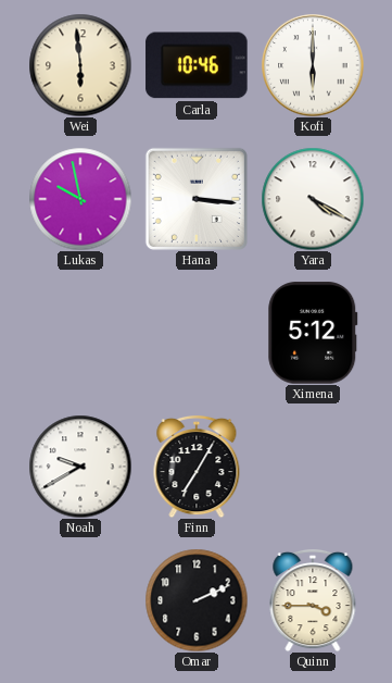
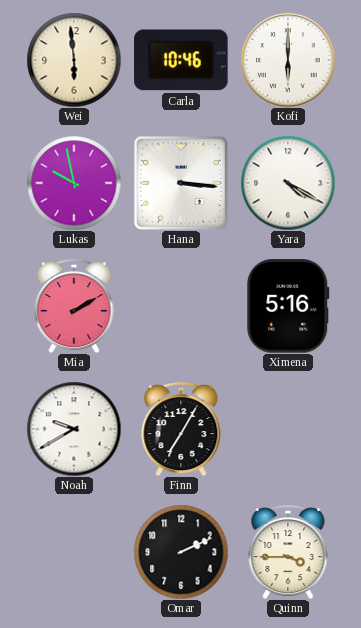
Mia: none -> 2:10
Ximena: 5:12 -> 5:16
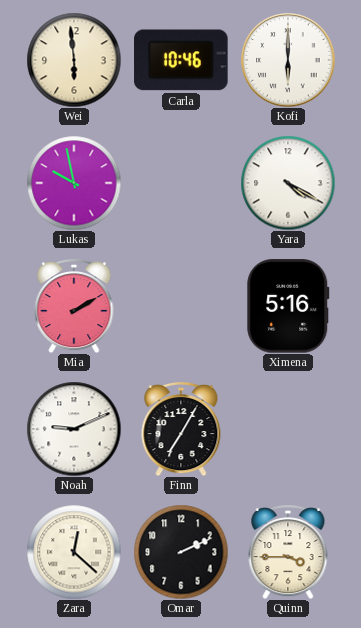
Hana: 3:16 -> none
Noah: 9:40 -> 9:11
Zara: none -> 12:22
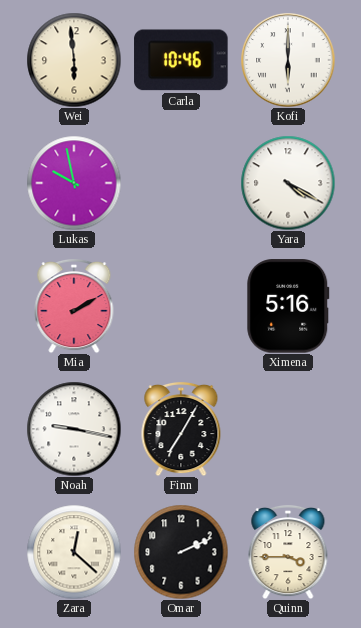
Noah: 9:11 -> 9:17
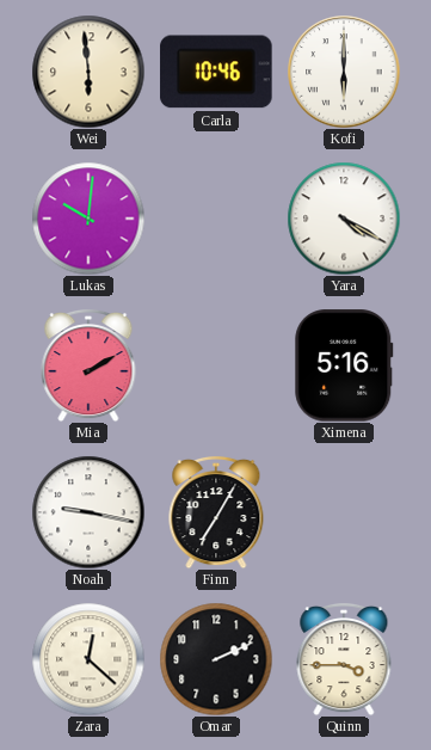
Lukas: 9:58 -> 10:01
